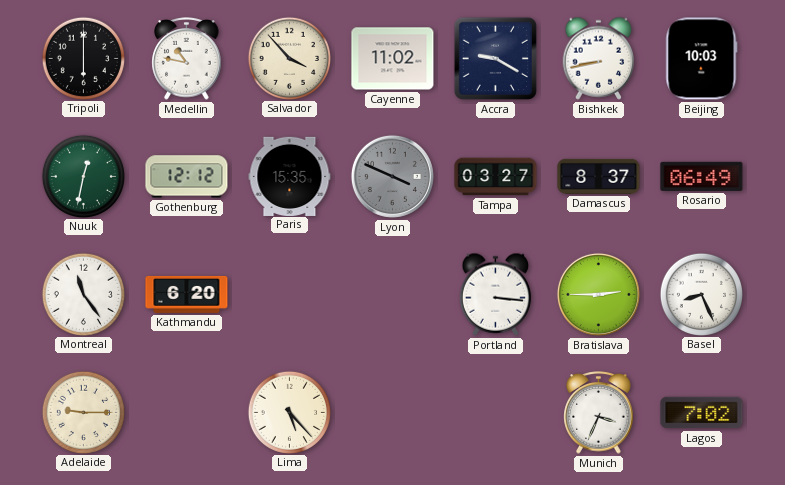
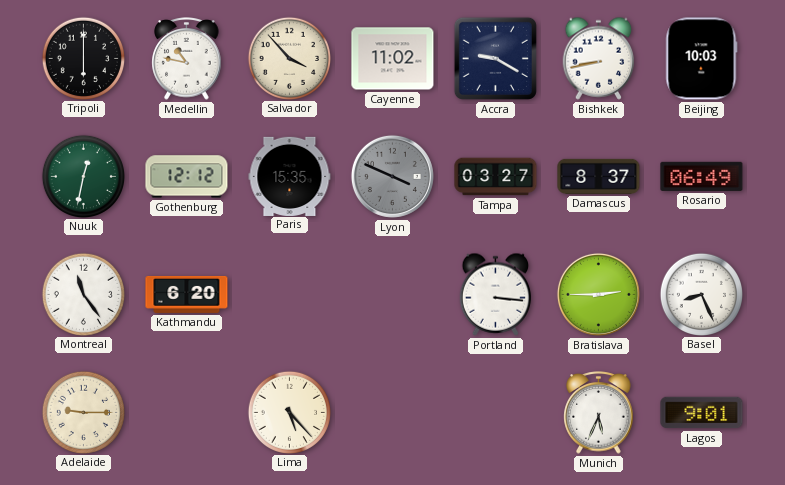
Munich: 3:34 -> 5:34
Lagos: 7:02 -> 9:01
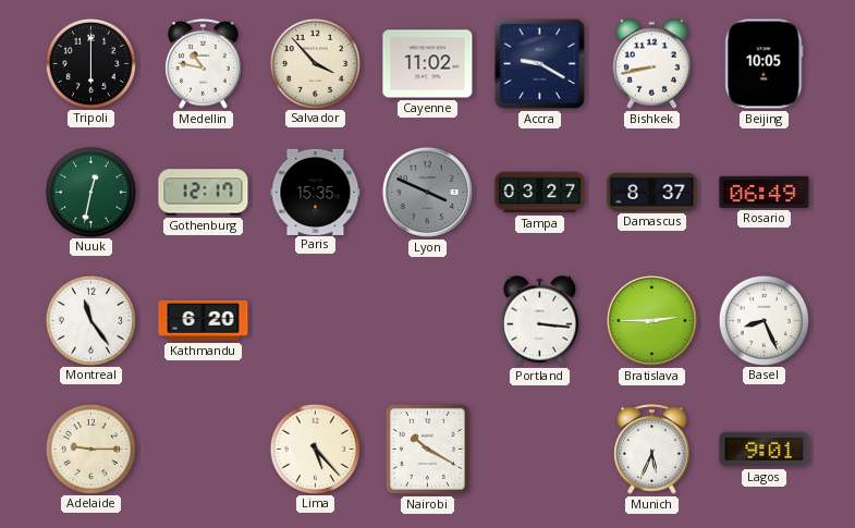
Beijing: 10:03 -> 10:05
Gothenburg: 12:12 -> 12:17
Nairobi: none -> 10:20
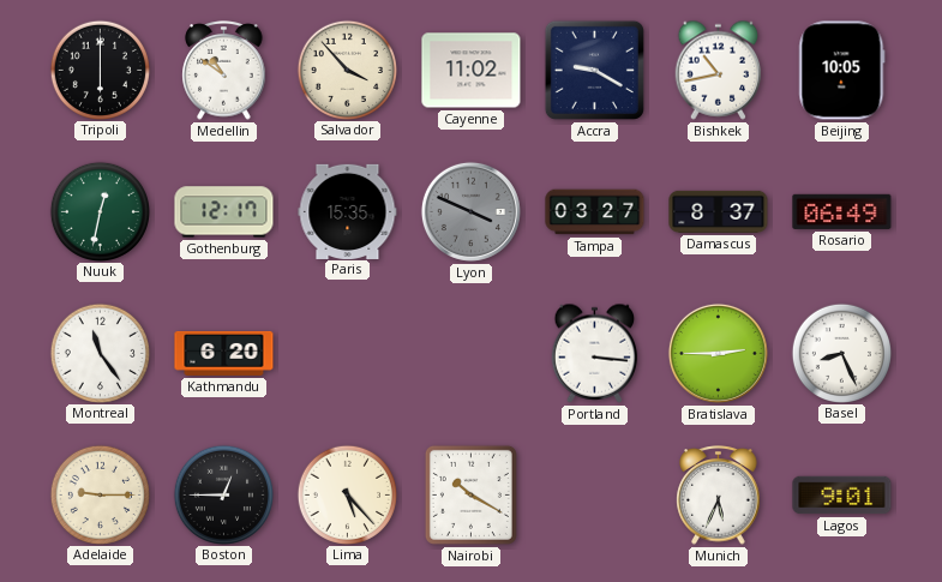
Medellin: 10:47 -> 10:51
Bishkek: 8:43 -> 10:43
Boston: none -> 12:45
